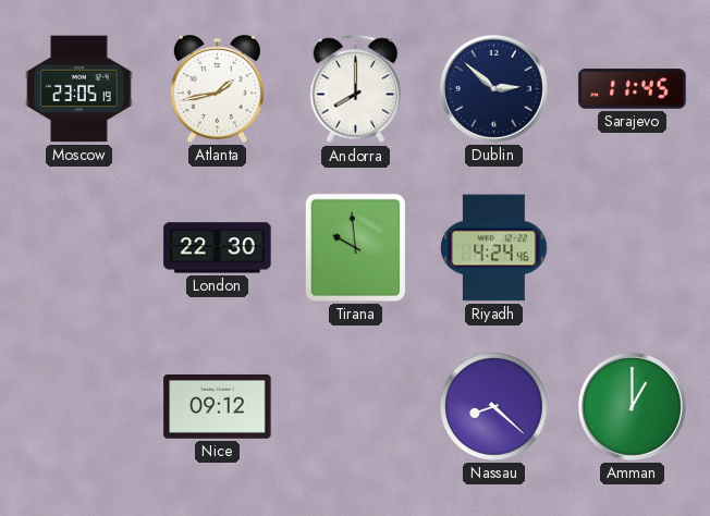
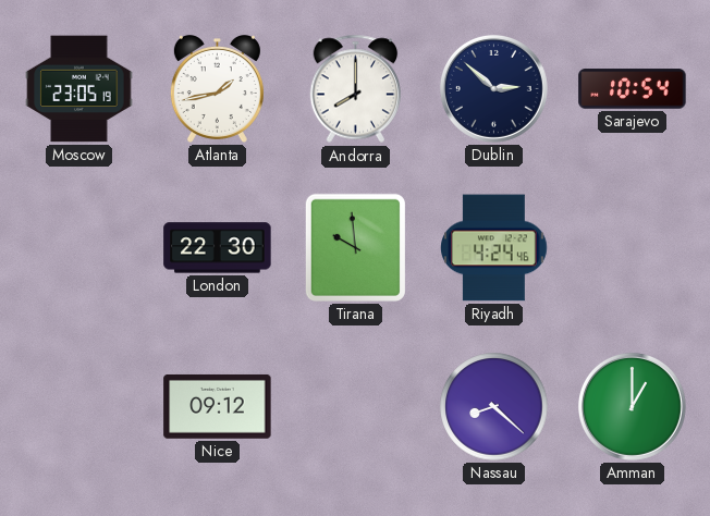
Sarajevo: 11:45 -> 10:54
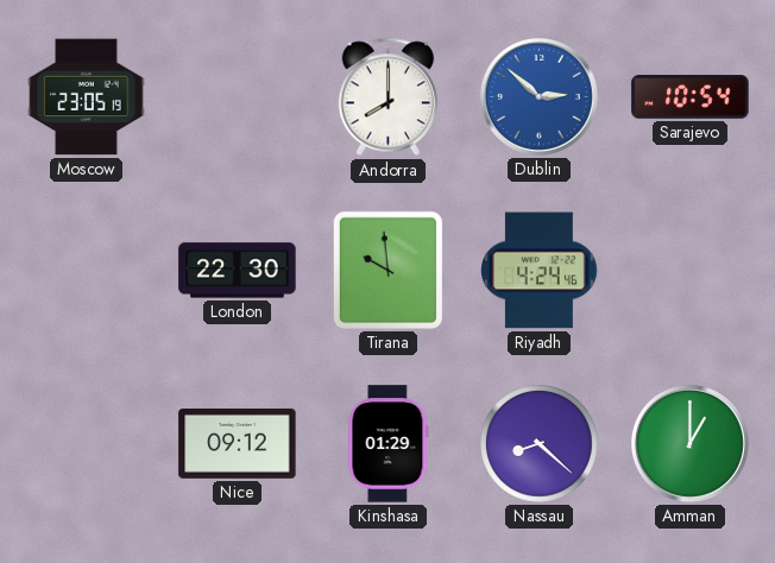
Atlanta: 1:43 -> none
Dublin dial: navy -> blue
Kinshasa: none -> 01:29
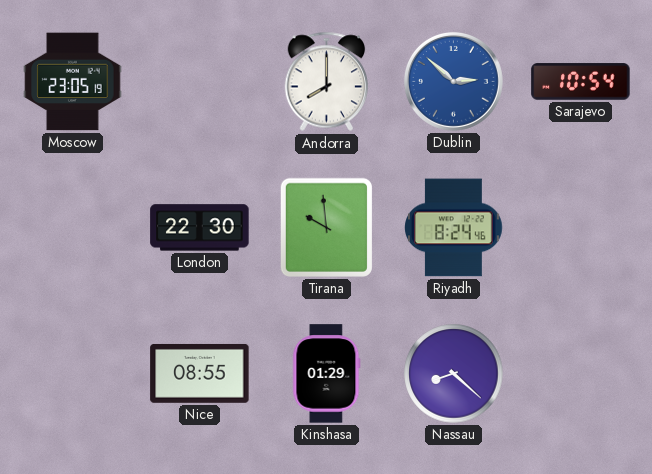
Riyadh: 4:24 -> 8:24
Nice: 09:12 -> 08:55
Amman: 1:00 -> none
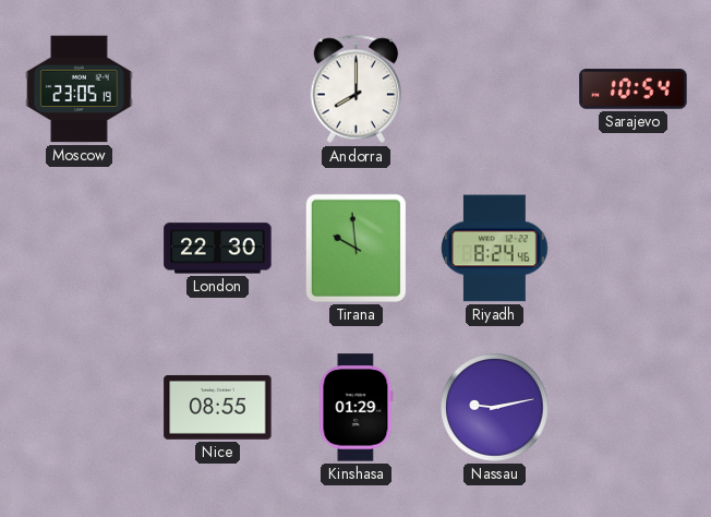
Dublin: 2:52 -> none
Nassau: 8:22 -> 9:13
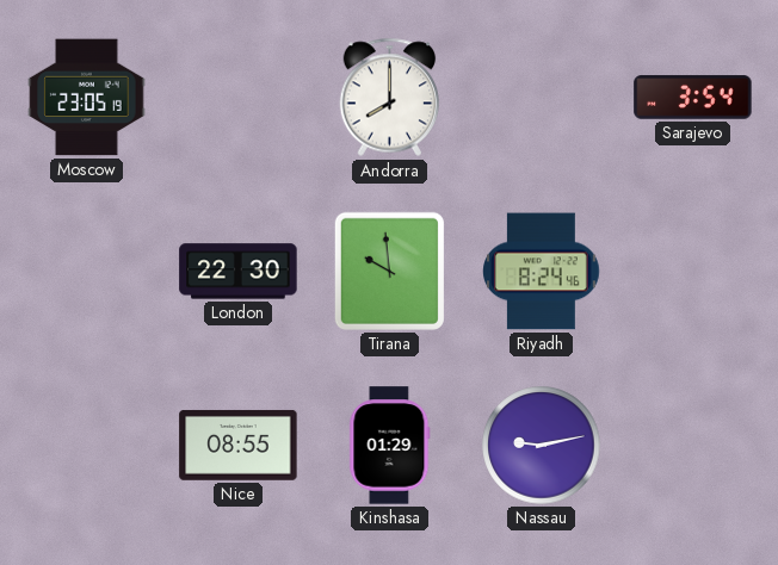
Sarajevo: 10:54 -> 3:54
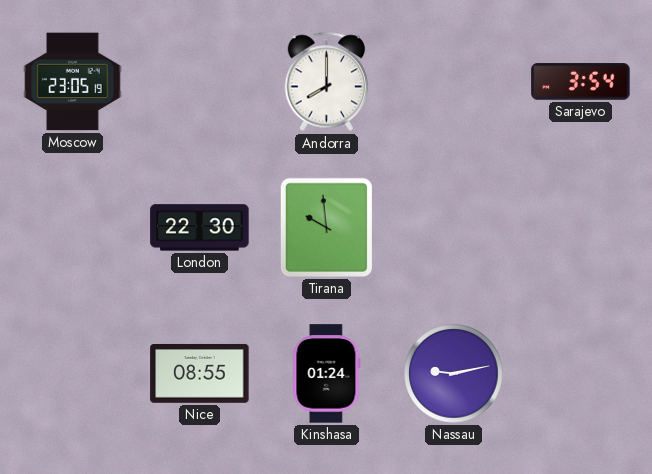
Riyadh: 8:24 -> none
Kinshasa: 01:29 -> 01:24
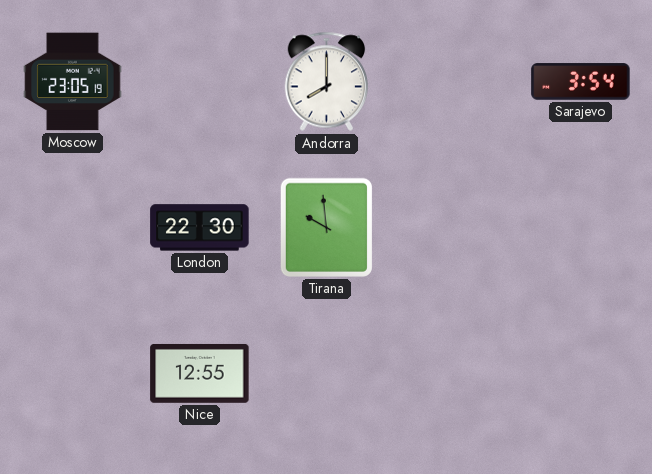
Nice: 08:55 -> 12:55
Kinshasa: 01:24 -> none
Nassau: 9:13 -> none
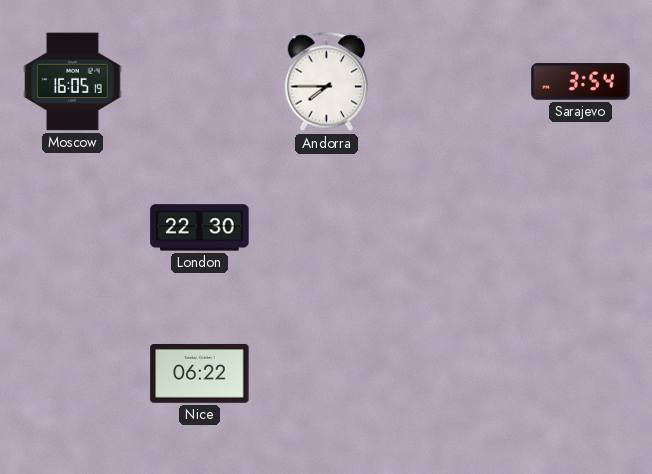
Moscow: 23:05 -> 16:05
Andorra: 8:00 -> 7:45
Tirana: 9:59 -> none
Nice: 12:55 -> 06:22
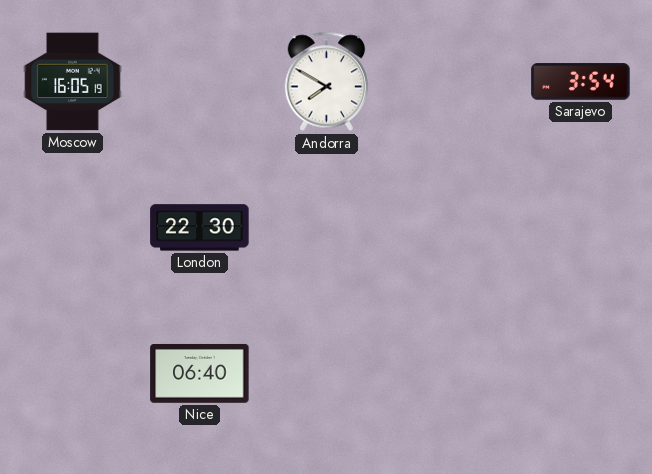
Andorra: 7:45 -> 7:50
Nice: 06:22 -> 06:40
